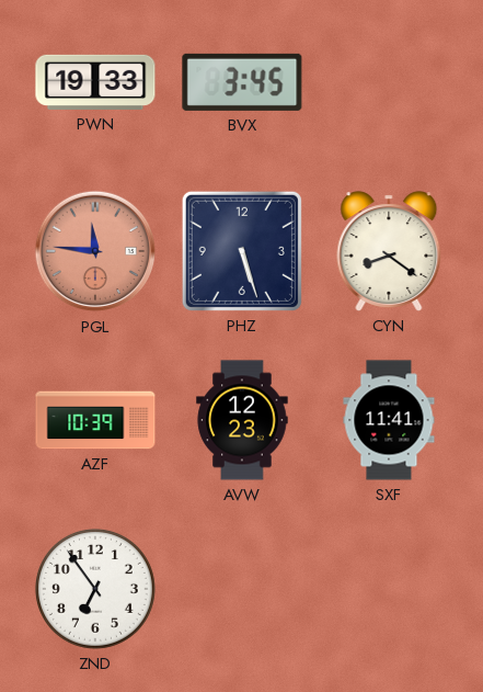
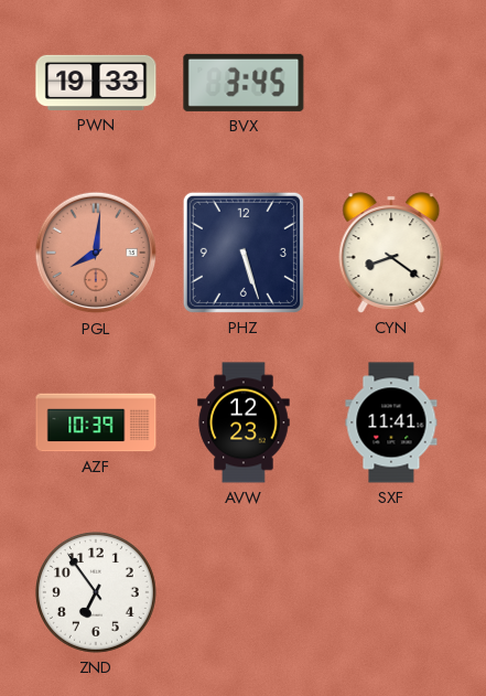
PGL: 11:46 -> 8:01
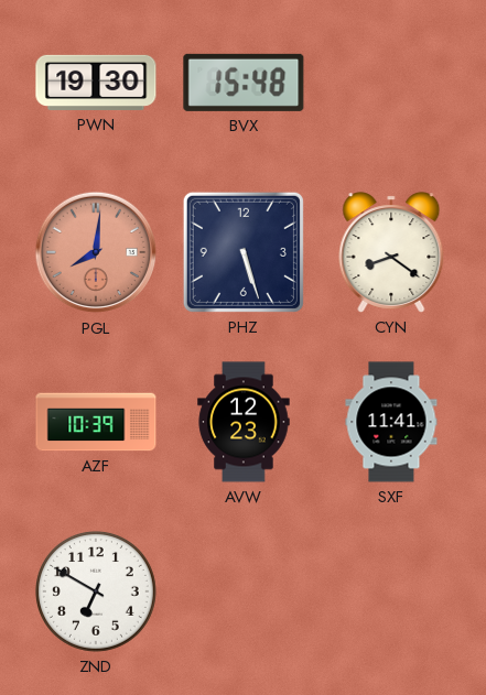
PWN: 19:33 -> 19:30
BVX: 3:45 -> 15:48
ZND: 6:54 -> 6:50
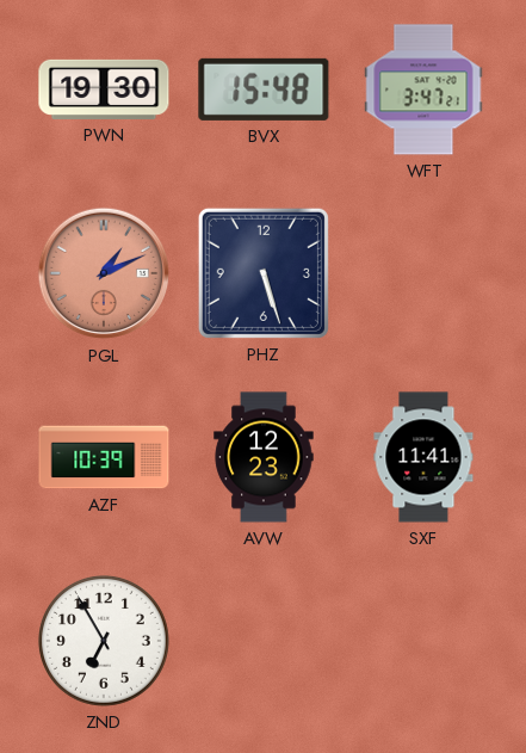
WFT: none -> 3:47
PGL: 8:01 -> 1:11
CYN: 8:21 -> none
ZND: 6:50 -> 6:55
